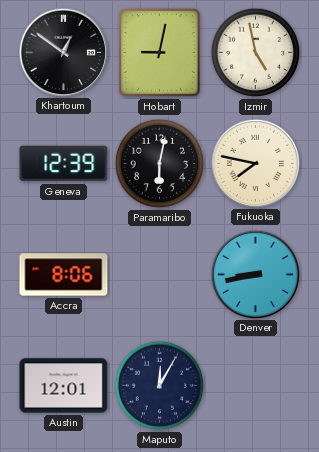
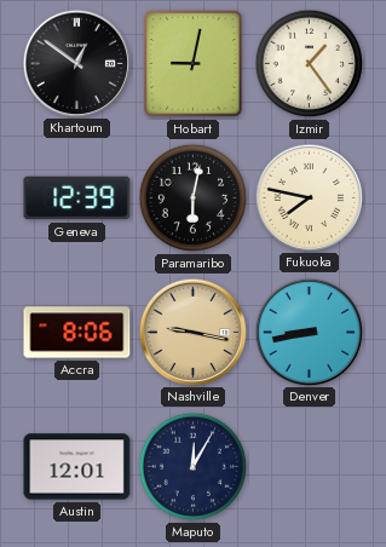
Izmir: 4:58 -> 1:24
Nashville: none -> 9:17
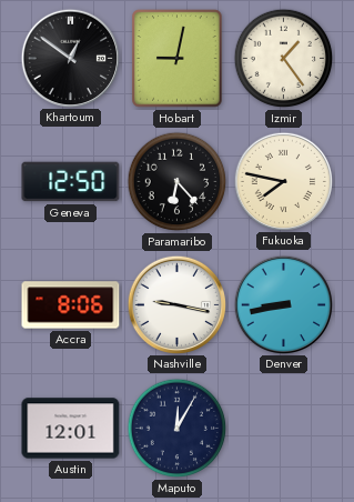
Geneva: 12:39 -> 12:50
Paramaribo: 6:02 -> 6:23
Nashville dial: champagne -> white
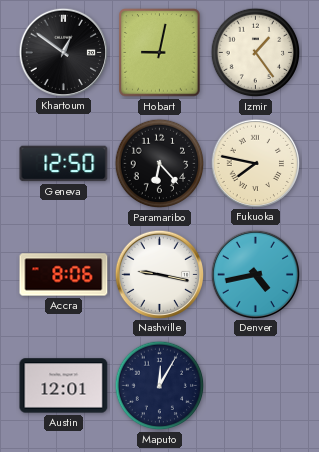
Denver: 8:43 -> 4:43
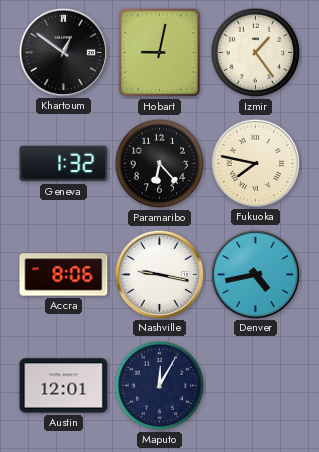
Geneva: 12:50 -> 1:32
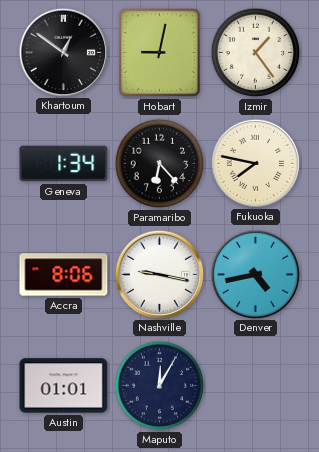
Geneva: 1:32 -> 1:34
Austin: 12:01 -> 01:01
